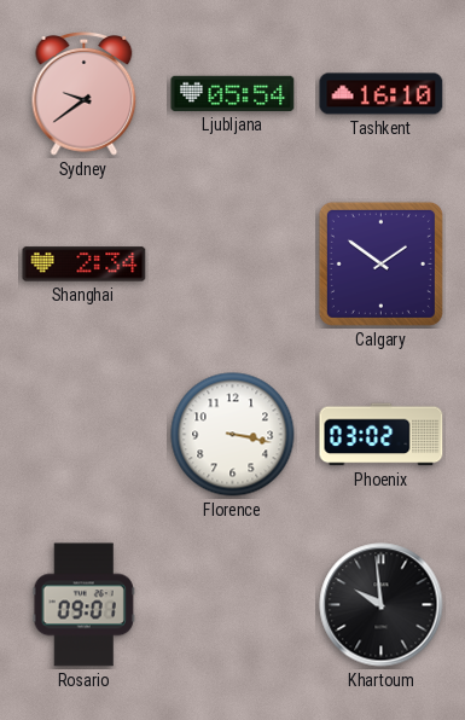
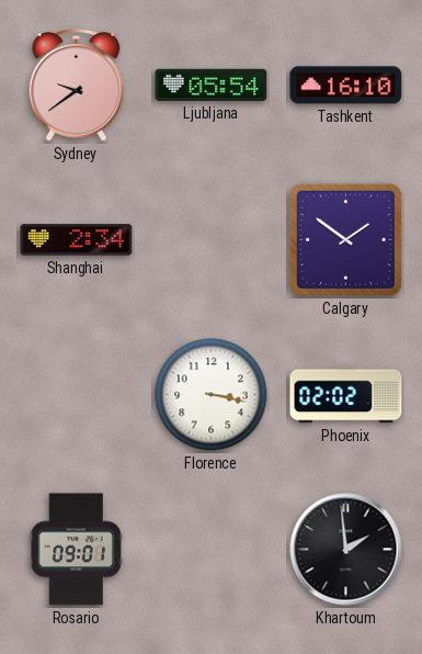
Phoenix: 03:02 -> 02:02
Khartoum: 9:59 -> 1:59
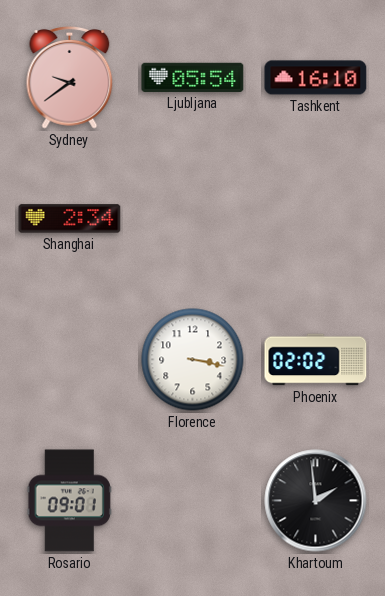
Calgary: 1:51 -> none
